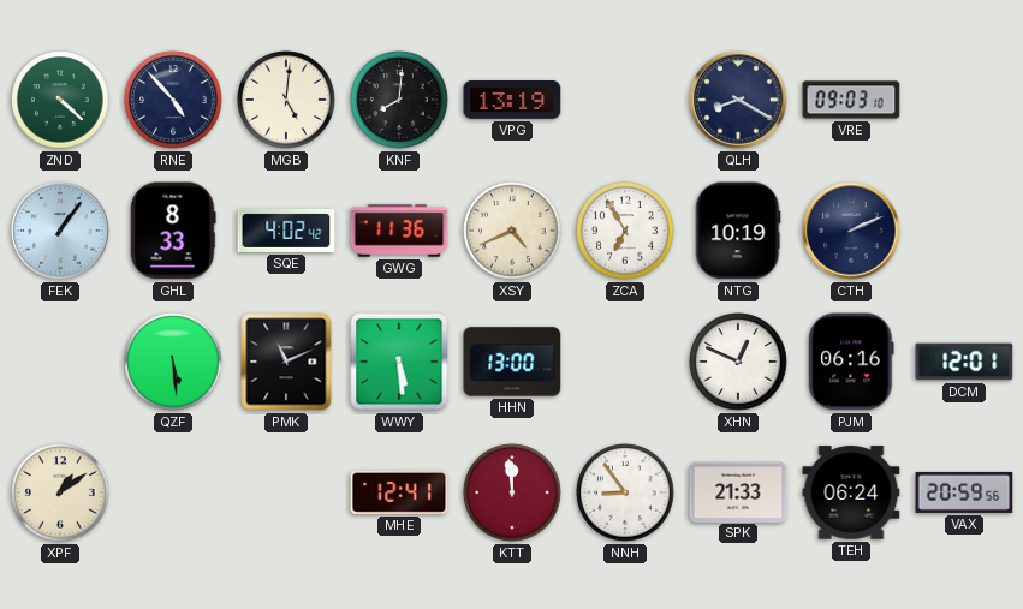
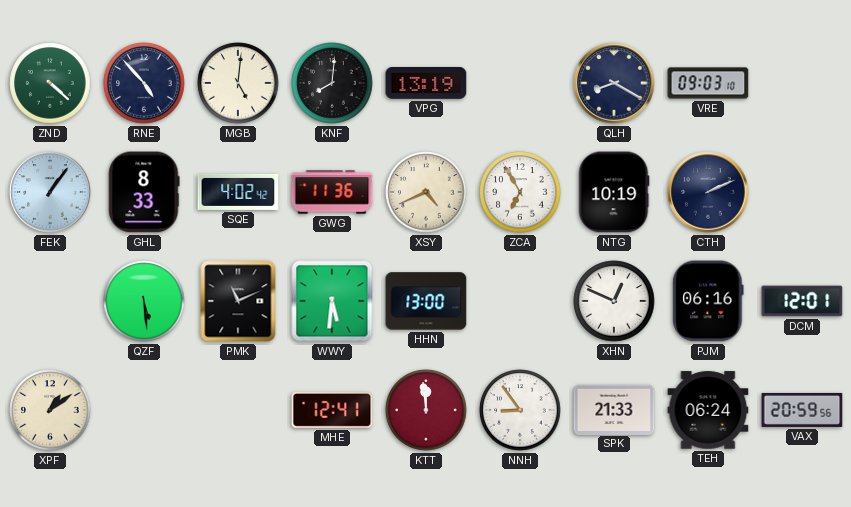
WWY: 5:29 -> 5:31
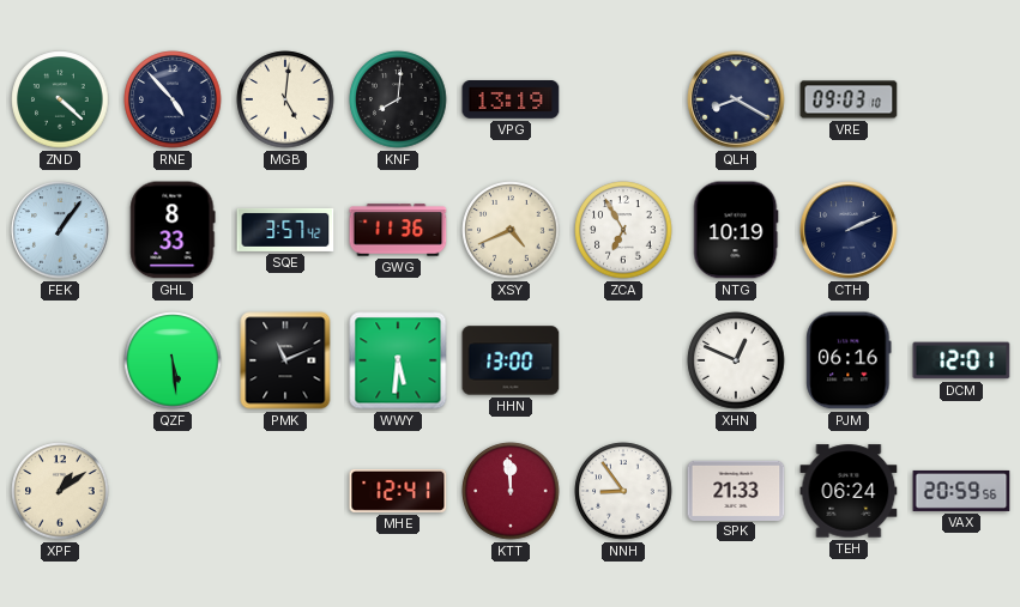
SQE: 4:02 -> 3:57
